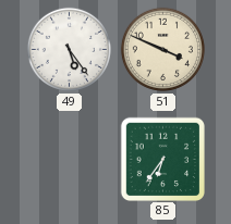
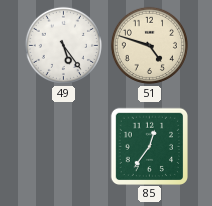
51: 3:49 -> 4:48
85: 6:36 -> 12:36
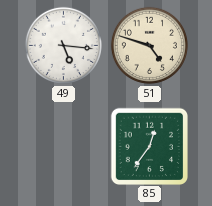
49: 5:24 -> 5:16
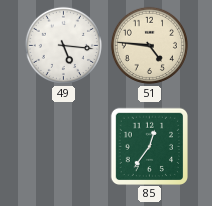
51: 4:48 -> 4:46
